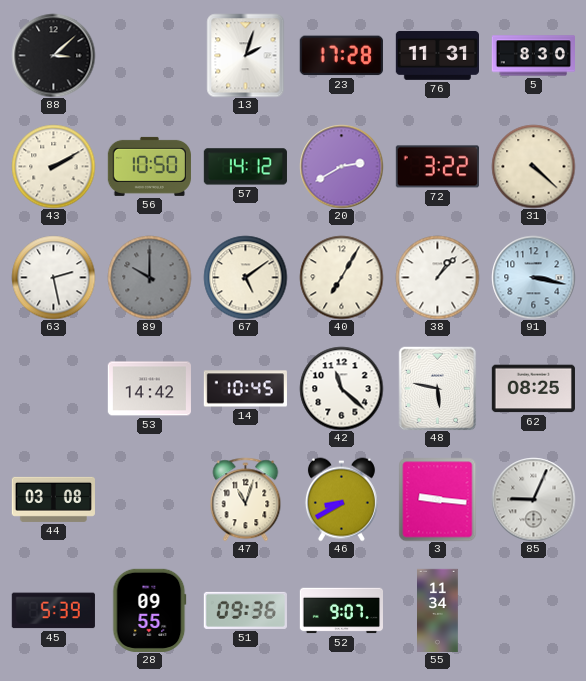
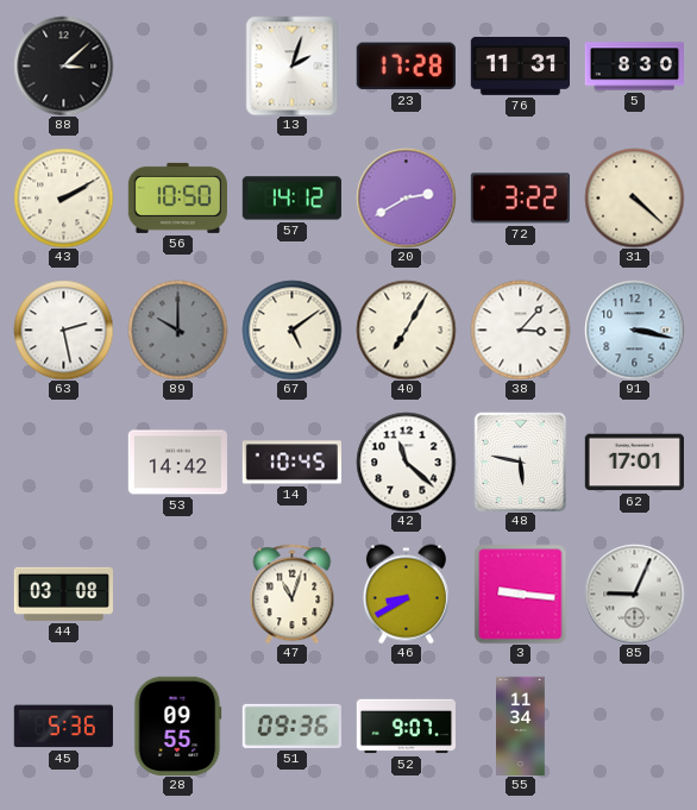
38: 1:07 -> 3:07
62: 08:25 -> 17:01
45: 5:39 -> 5:36
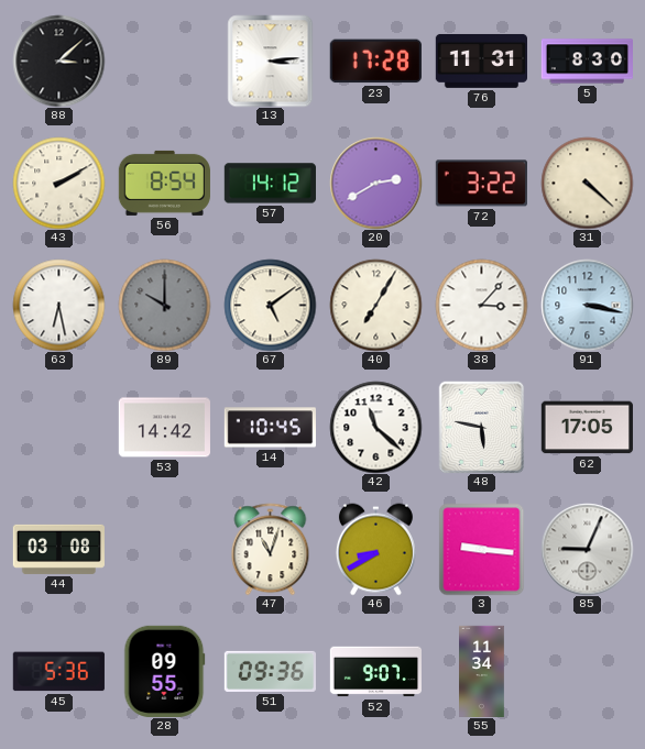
13: 2:03 -> 3:14
56: 10:50 -> 8:54
63: 2:28 -> 6:28
62: 17:01 -> 17:05
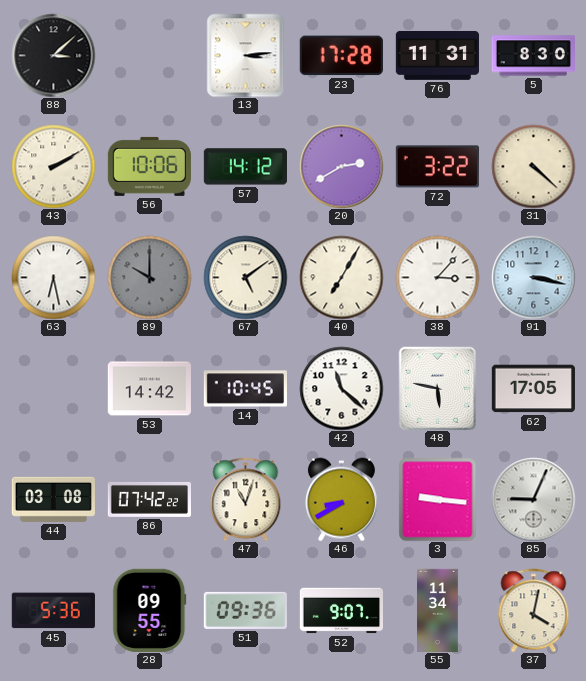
56: 8:54 -> 10:06
86: none -> 07:42
37: none -> 4:02
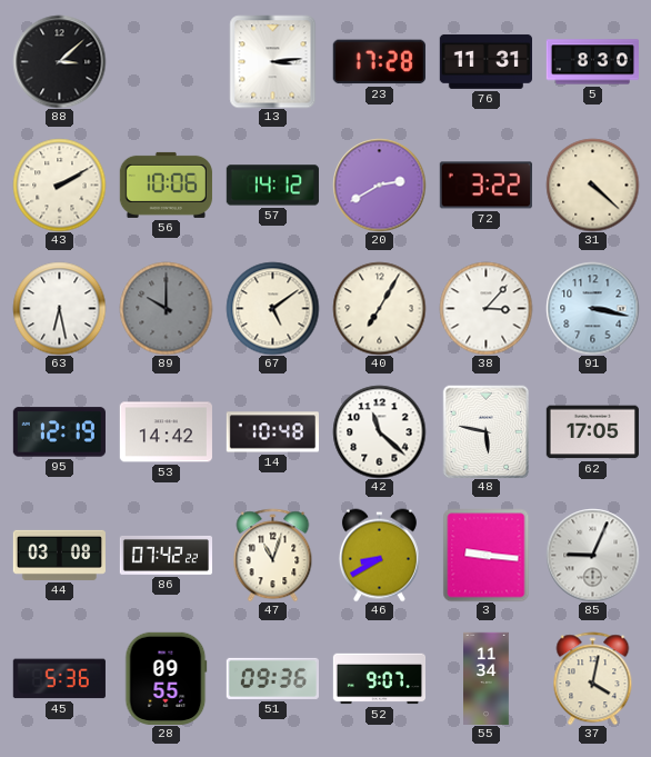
95: none -> 12:19
14: 10:45 -> 10:48
